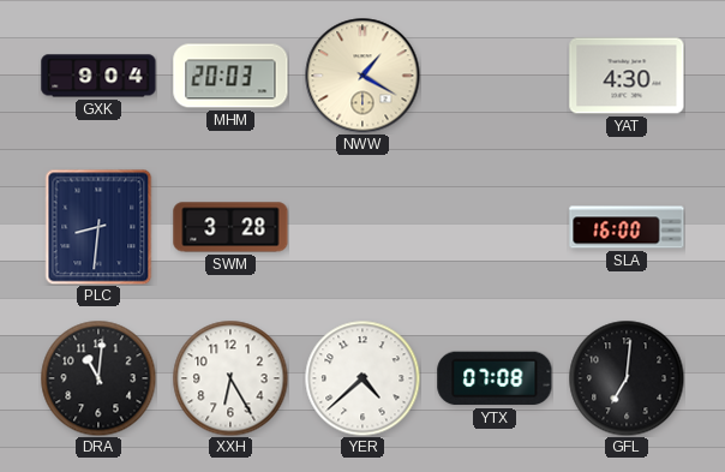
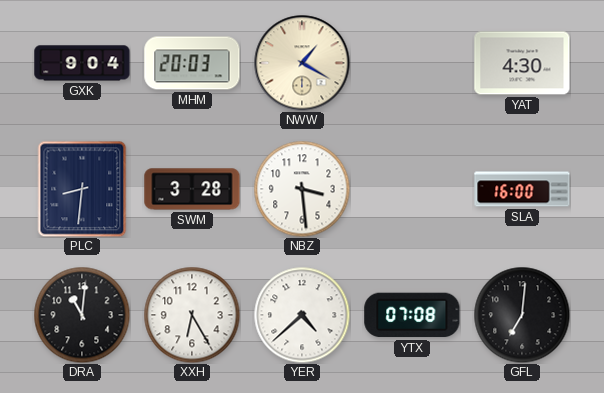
NBZ: none -> 3:29
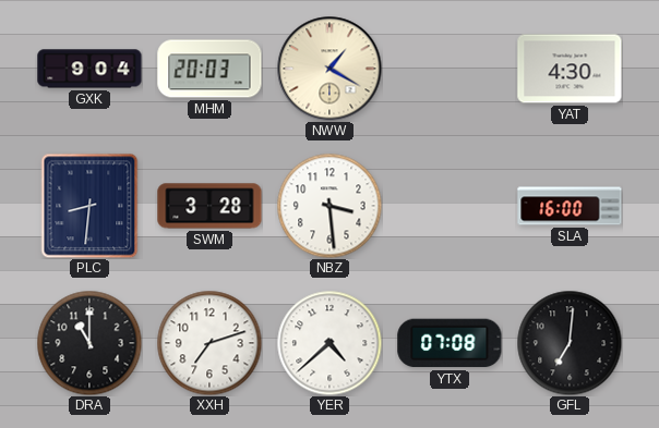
DRA: 11:01 -> 11:00
XXH: 6:25 -> 7:12
